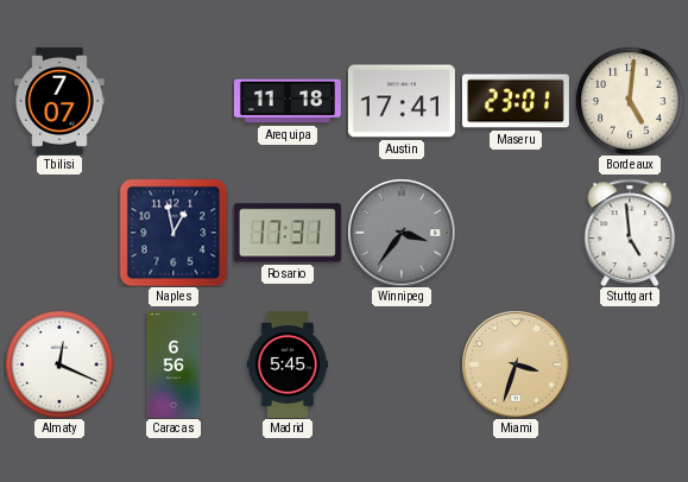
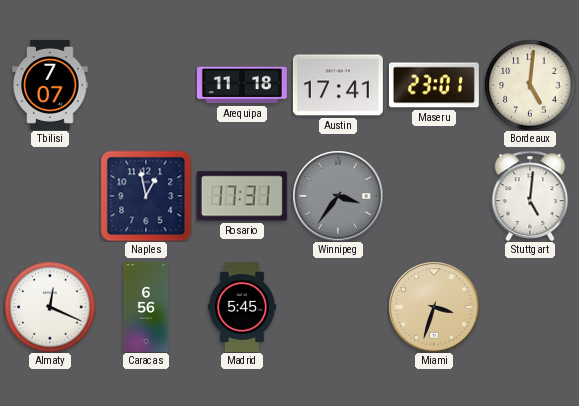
Stuttgart: 4:59 -> 5:01
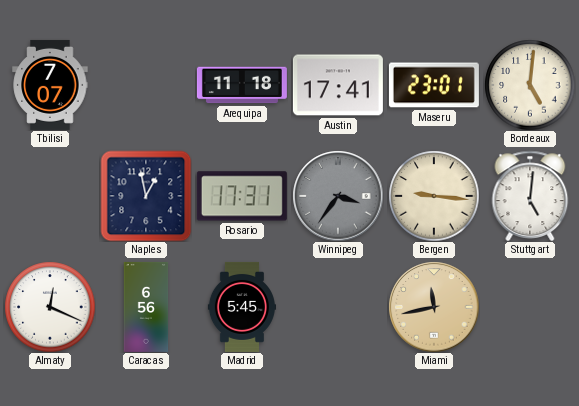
Bergen: none -> 9:16
Miami: 3:33 -> 11:43
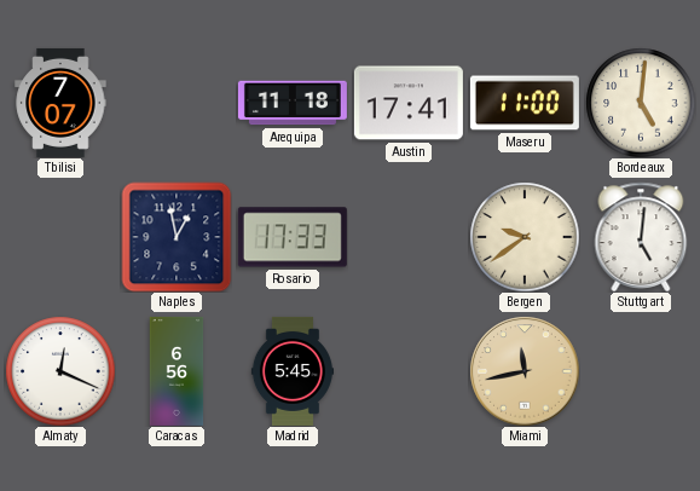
Maseru: 23:01 -> 11:00
Rosario: 17:31 -> 17:33
Winnipeg: 3:36 -> none
Bergen: 9:16 -> 9:39
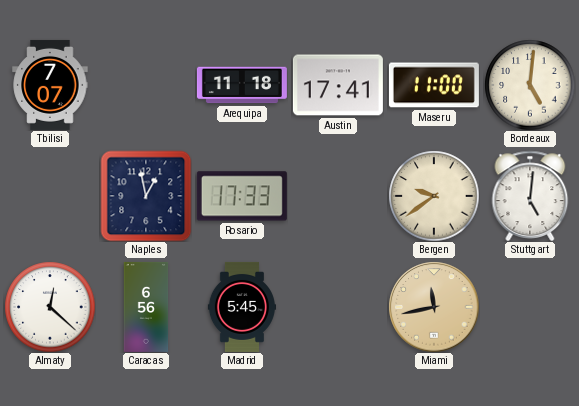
Almaty: 12:19 -> 12:22
